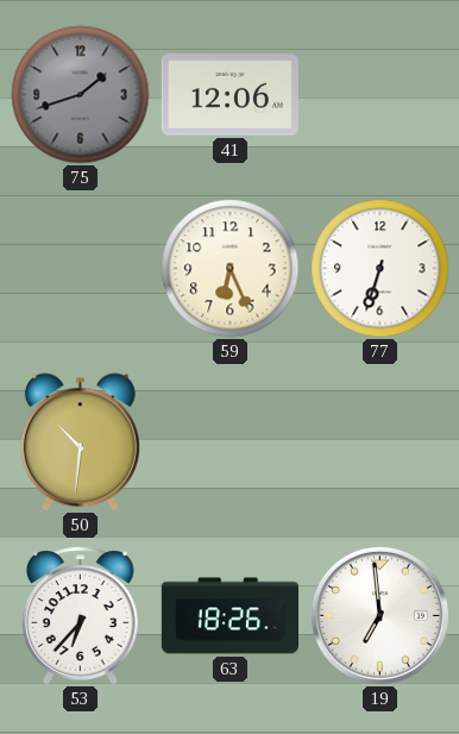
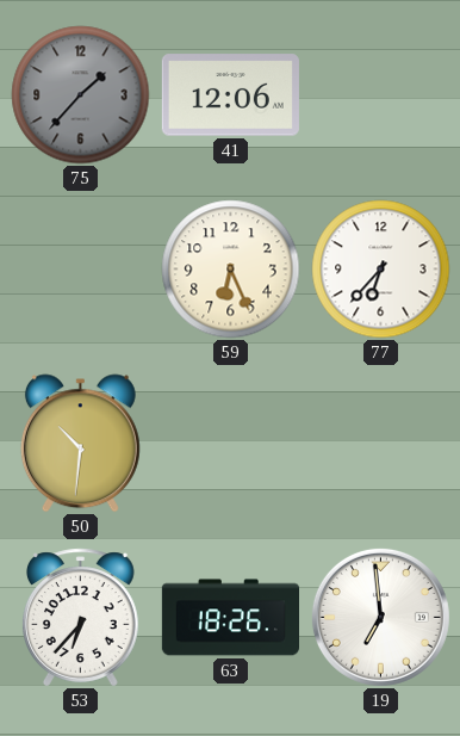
75: 1:42 -> 1:37
77: 6:33 -> 6:37
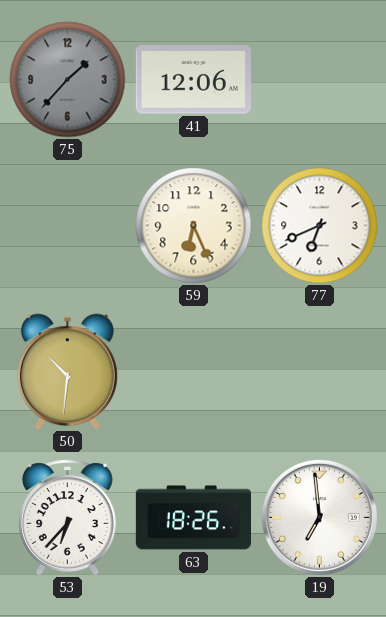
77: 6:37 -> 6:41
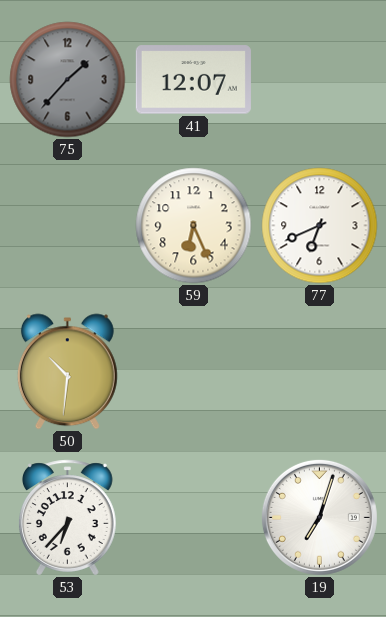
41: 12:06 -> 12:07
63: 18:26 -> none
19: 6:59 -> 7:03
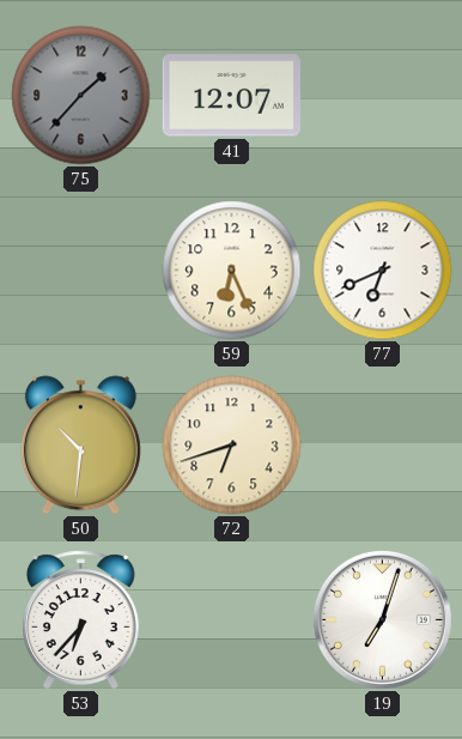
72: none -> 6:42
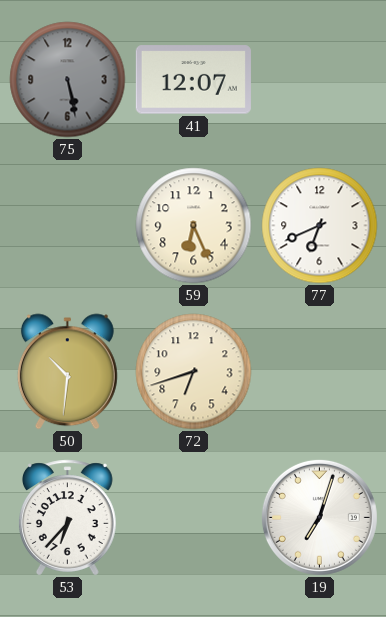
75: 1:37 -> 5:28
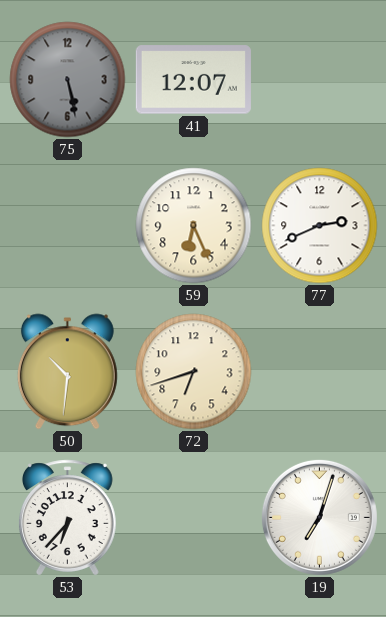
77: 6:41 -> 2:41
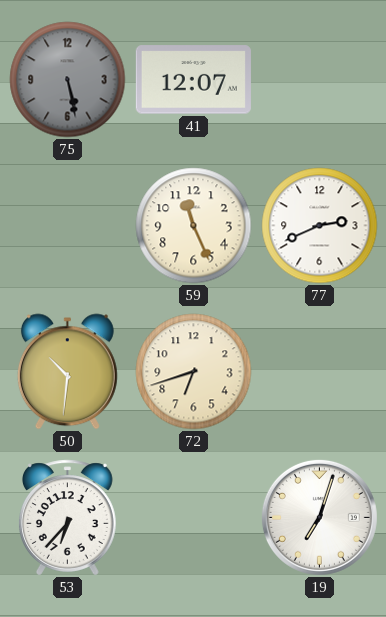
59: 6:26 -> 11:26
